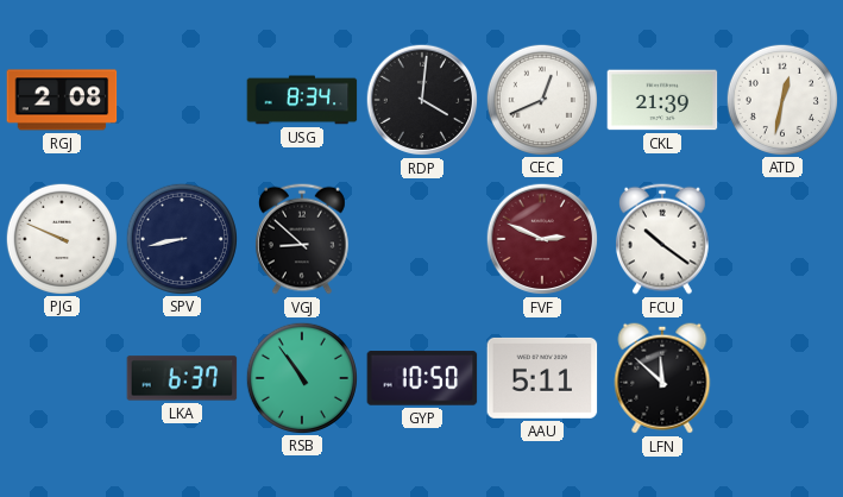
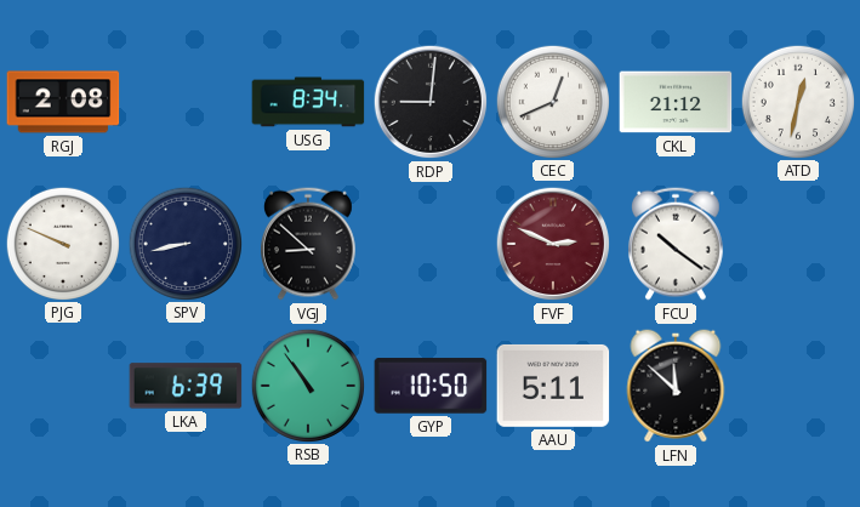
RDP: 4:01 -> 9:01
CKL: 21:39 -> 21:12
LKA: 6:37 -> 6:39
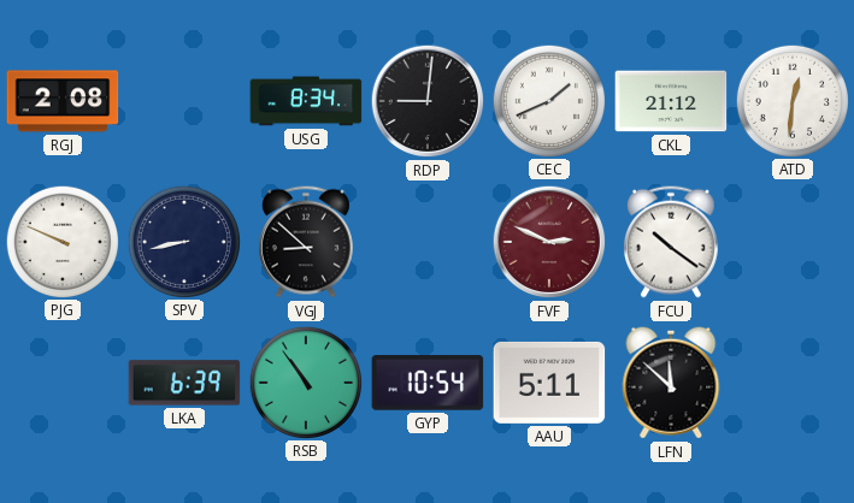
CEC: 12:41 -> 1:41
ATD: 12:32 -> 12:31
GYP: 10:50 -> 10:54
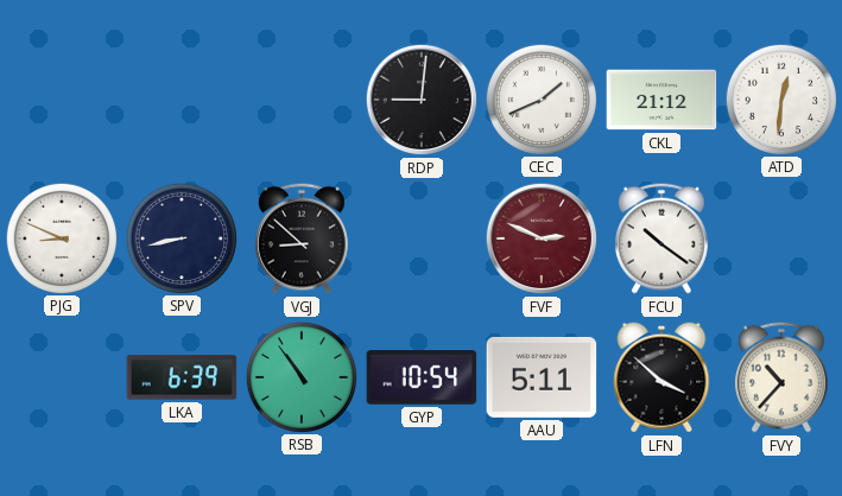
RGJ: 2:08 -> none
USG: 8:34 -> none
PJG: 9:49 -> 8:49
LFN: 11:52 -> 3:52
FVY: none -> 10:37
